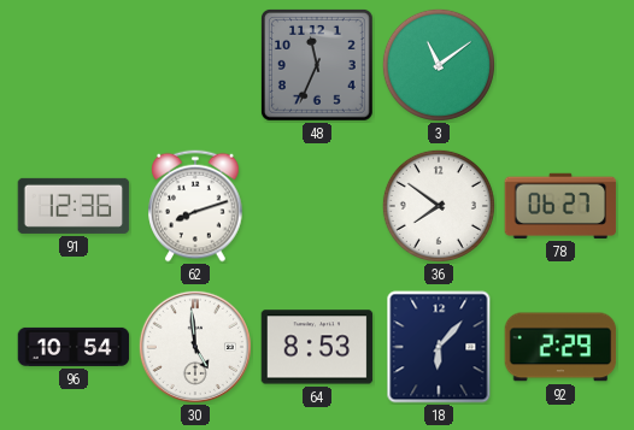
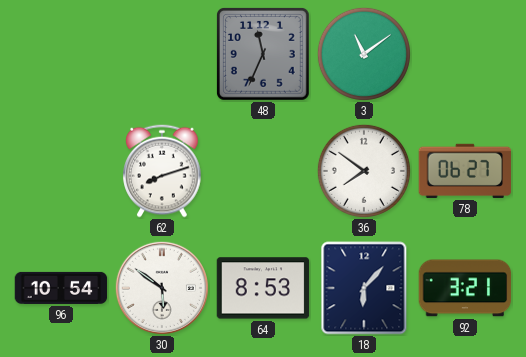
91: 12:36 -> none
30: 4:59 -> 5:51
92: 2:29 -> 3:21
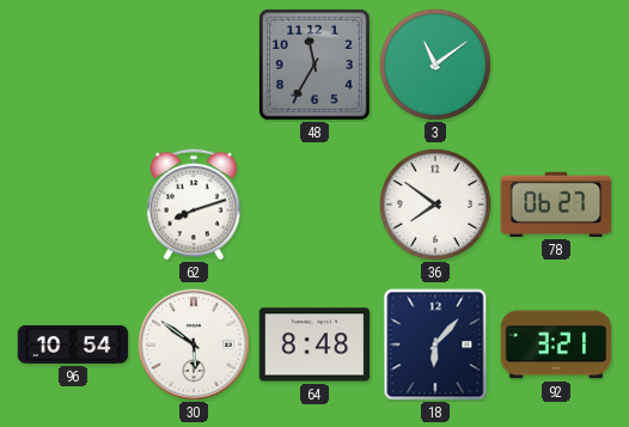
48: 11:34 -> 11:35
64: 8:53 -> 8:48
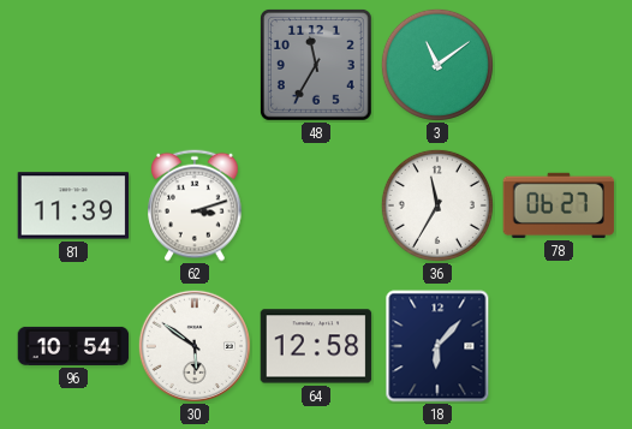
81: none -> 11:39
62: 8:12 -> 3:12
36: 7:51 -> 11:35
64: 8:48 -> 12:58
92: 3:21 -> none
